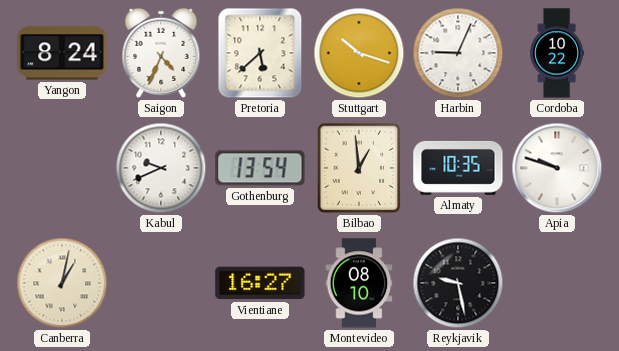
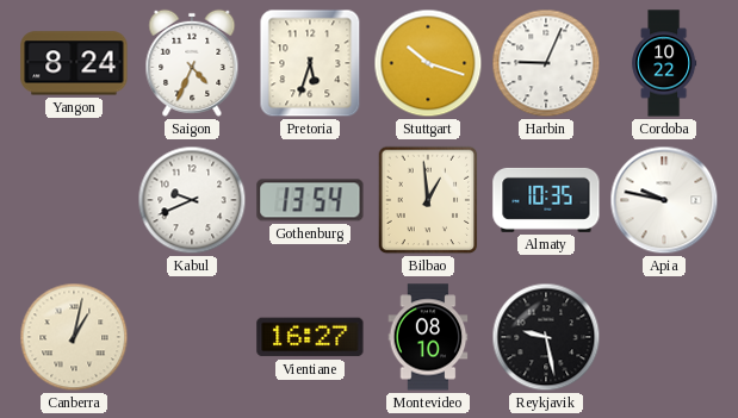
Pretoria: 5:38 -> 5:33
Apia: 9:48 -> 9:47
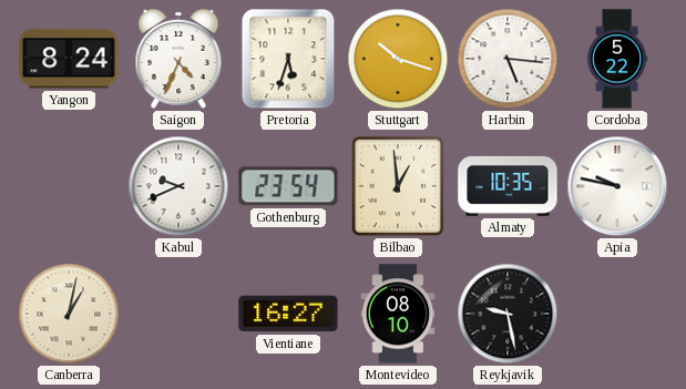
Harbin: 9:04 -> 5:16
Cordoba: 10:22 -> 5:22
Gothenburg: 13:54 -> 23:54
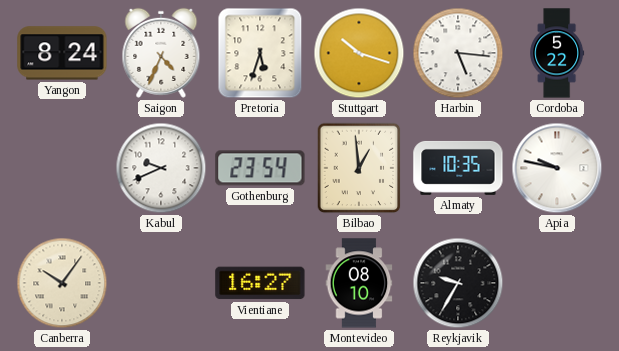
Canberra: 1:02 -> 10:06
Reykjavik: 9:28 -> 9:35
